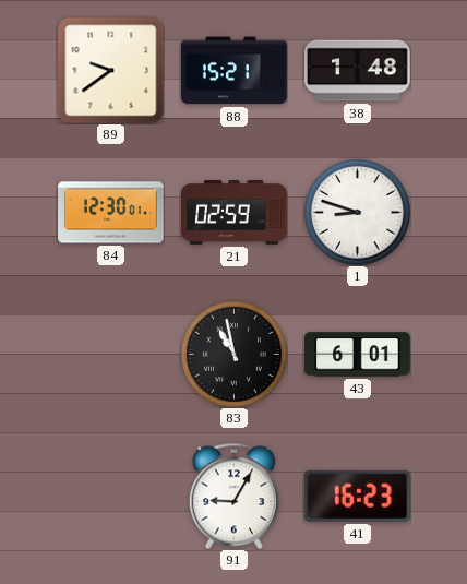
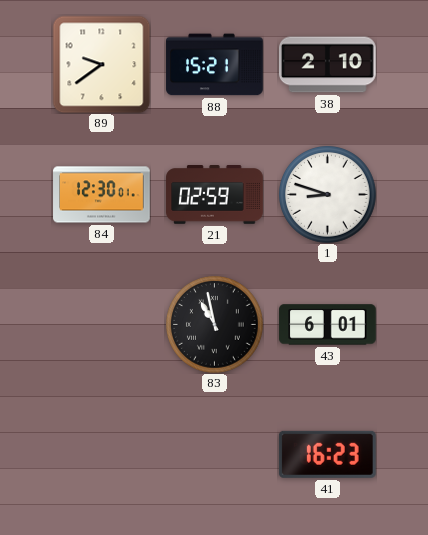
38: 1:48 -> 2:10
91: 9:05 -> none
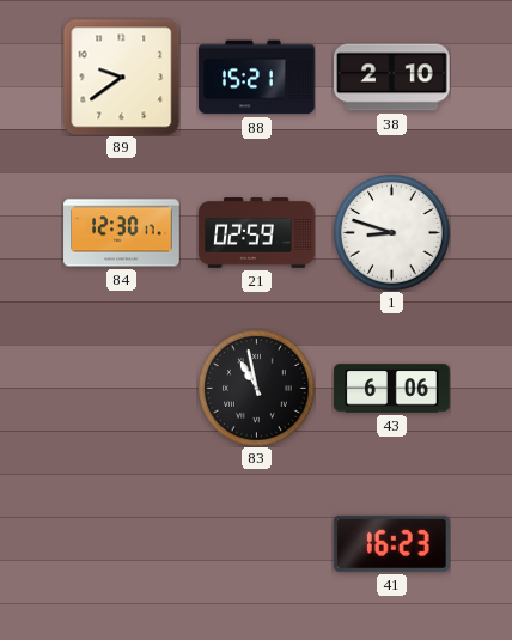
84: 12:30:01 -> 12:30:17
43: 6:01 -> 6:06
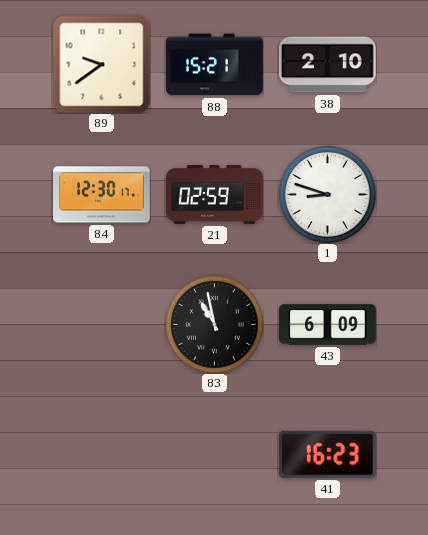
43: 6:06 -> 6:09
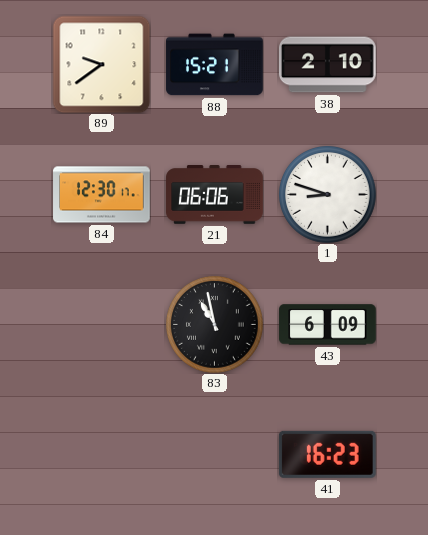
21: 02:59 -> 06:06
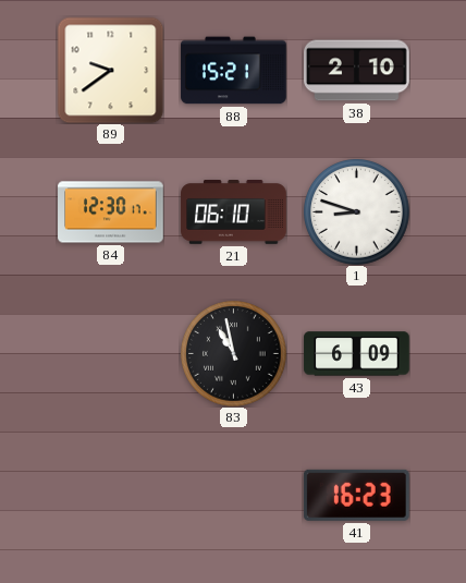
21: 06:06 -> 06:10
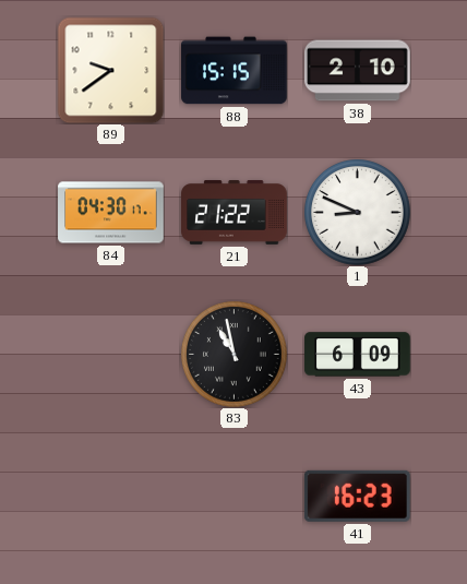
88: 15:21 -> 15:15
84: 12:30 -> 04:30
21: 06:10 -> 21:22
1: 8:48 -> 8:49
